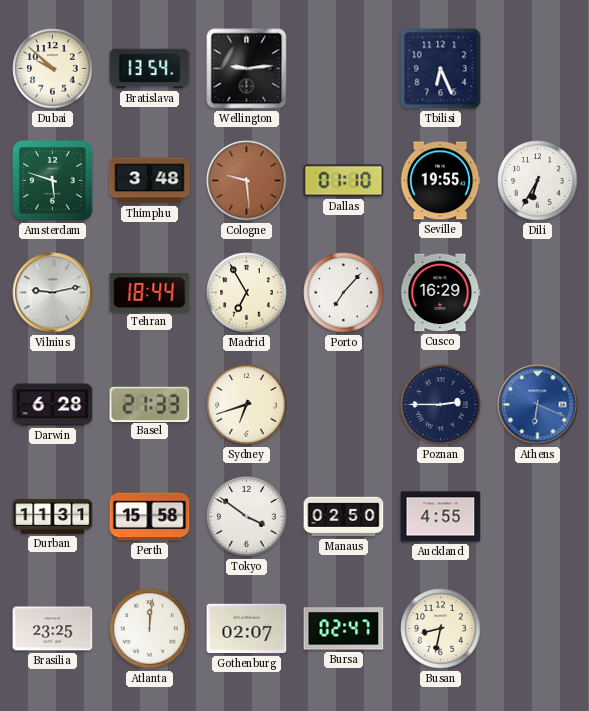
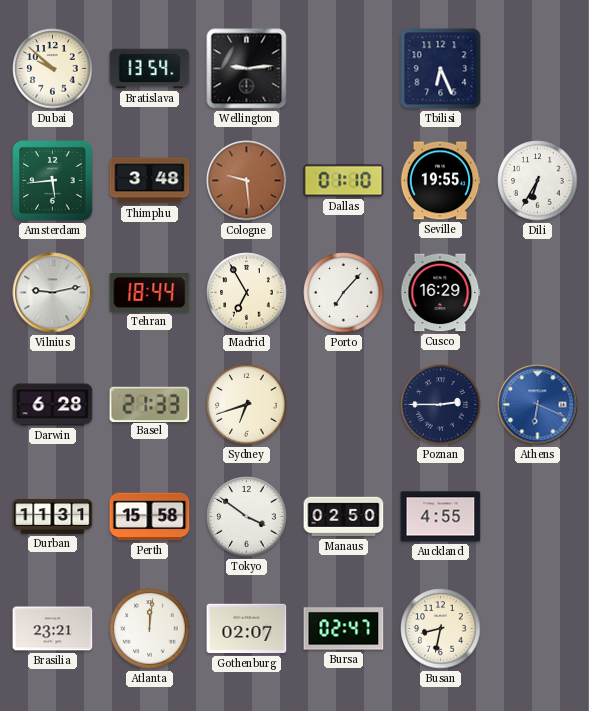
Amsterdam: 5:48 -> 5:44
Brasilia: 23:25 -> 23:21
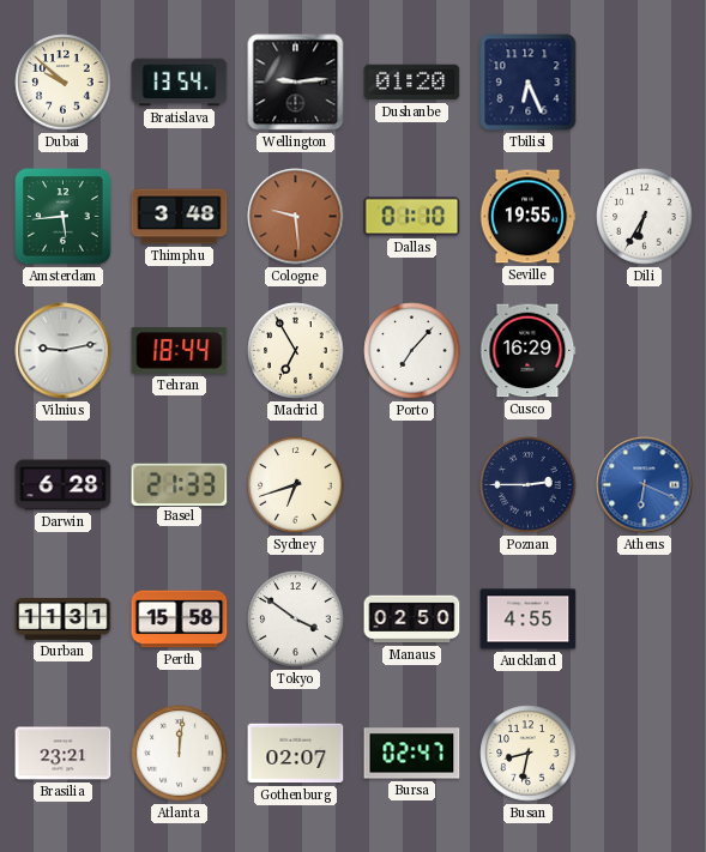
Dushanbe: none -> 01:20
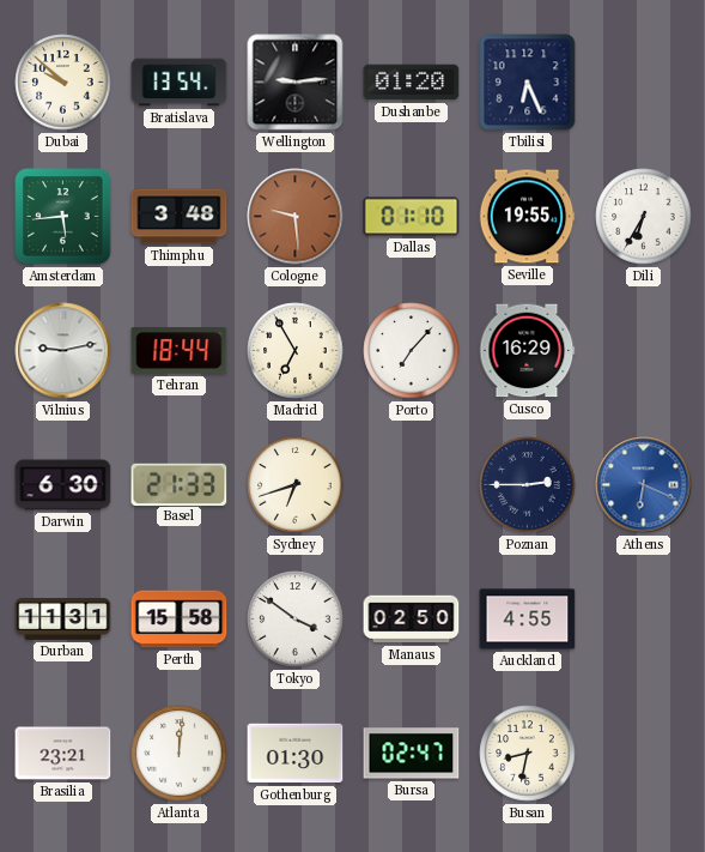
Darwin: 6:28 -> 6:30
Gothenburg: 02:07 -> 01:30
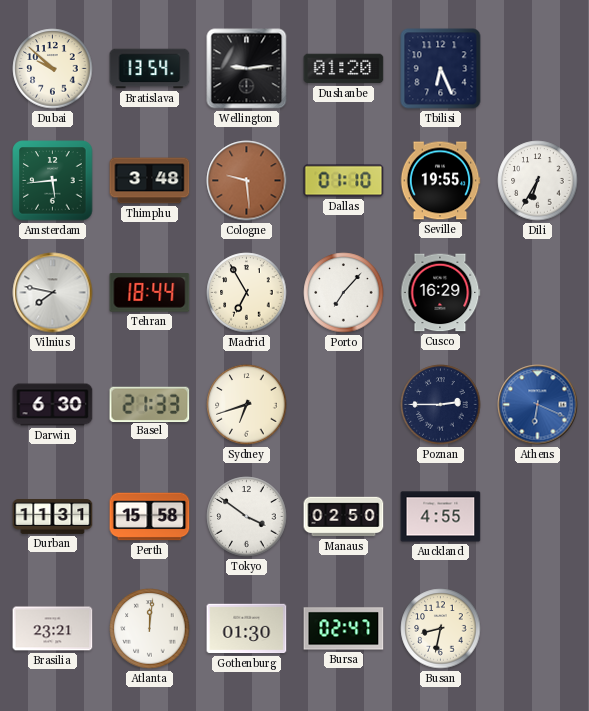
Vilnius: 9:13 -> 7:47
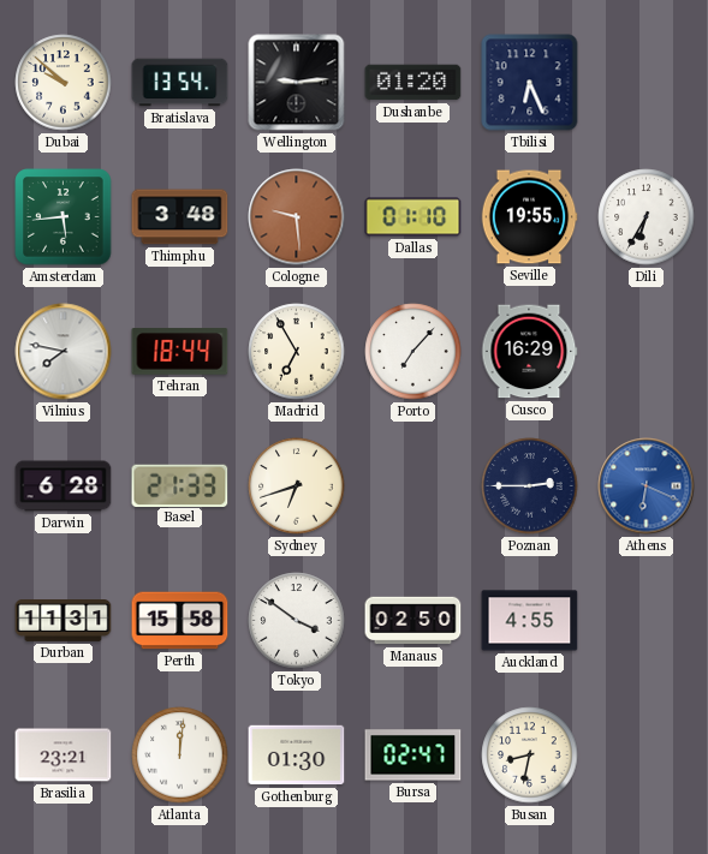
Darwin: 6:30 -> 6:28
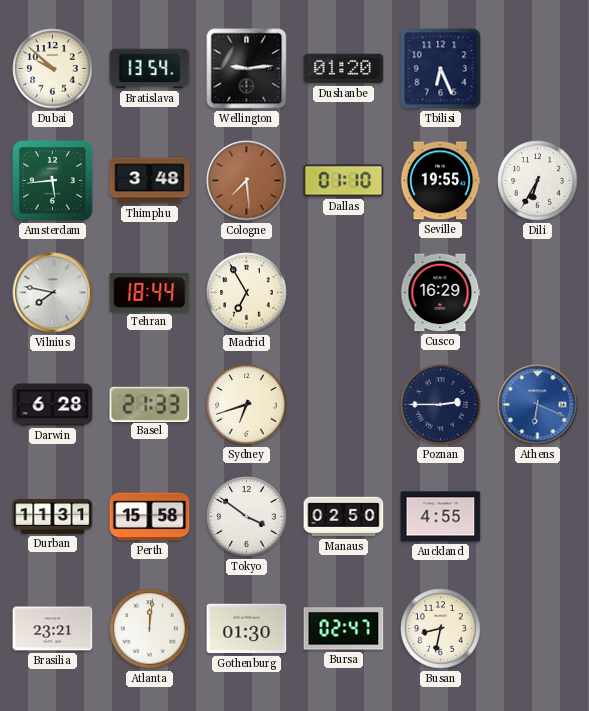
Cologne: 9:29 -> 7:29
Porto: 7:07 -> none
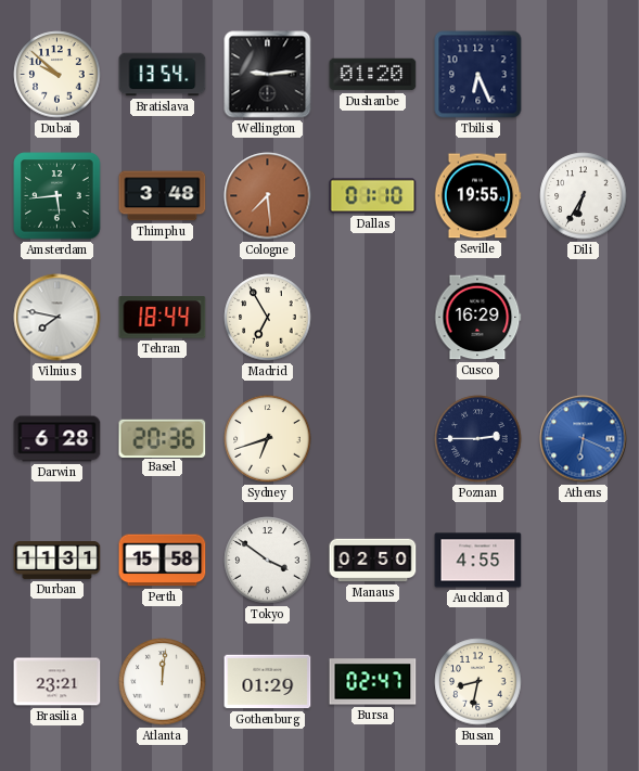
Basel: 21:33 -> 20:36
Gothenburg: 01:30 -> 01:29
